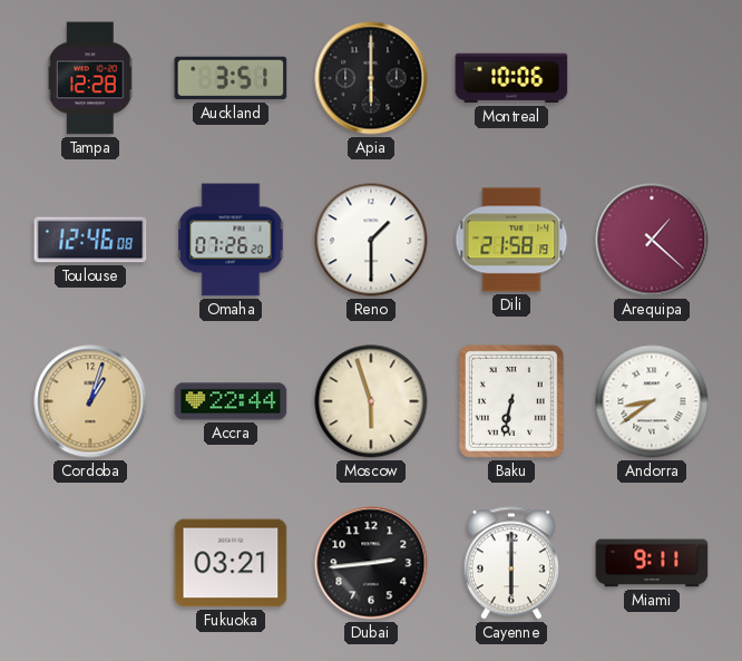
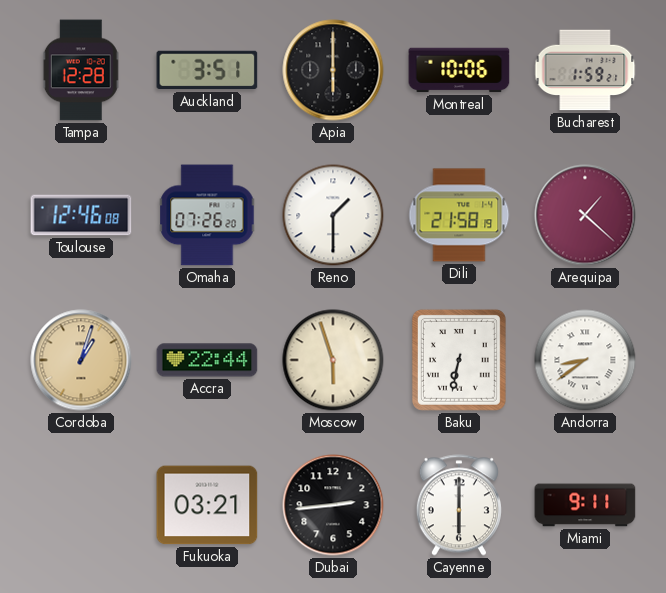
Bucharest: none -> 1:59
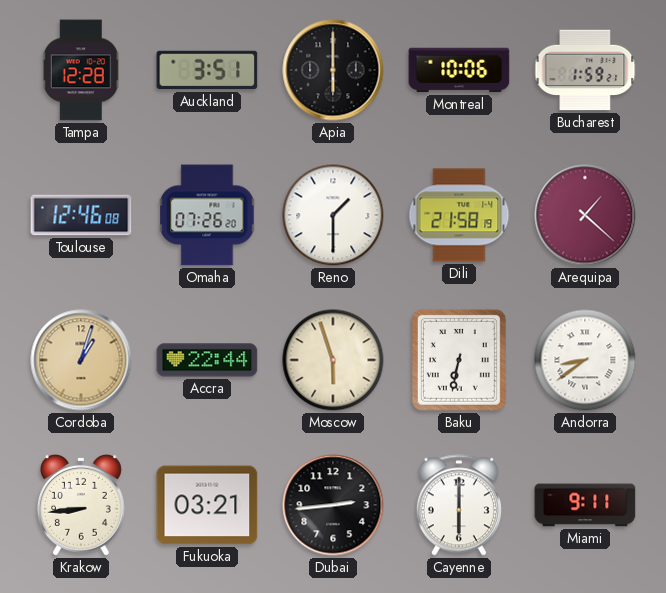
Krakow: none -> 8:44
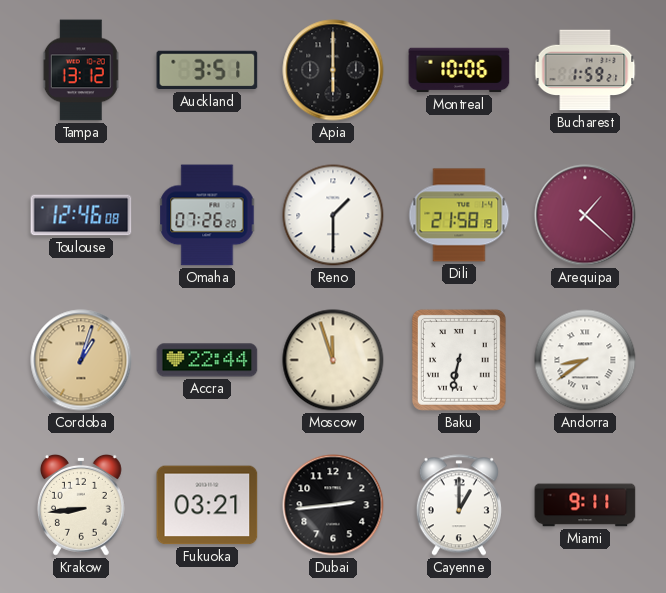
Tampa: 12:28 -> 13:12
Moscow: 5:57 -> 11:57
Cayenne: 6:00 -> 1:00
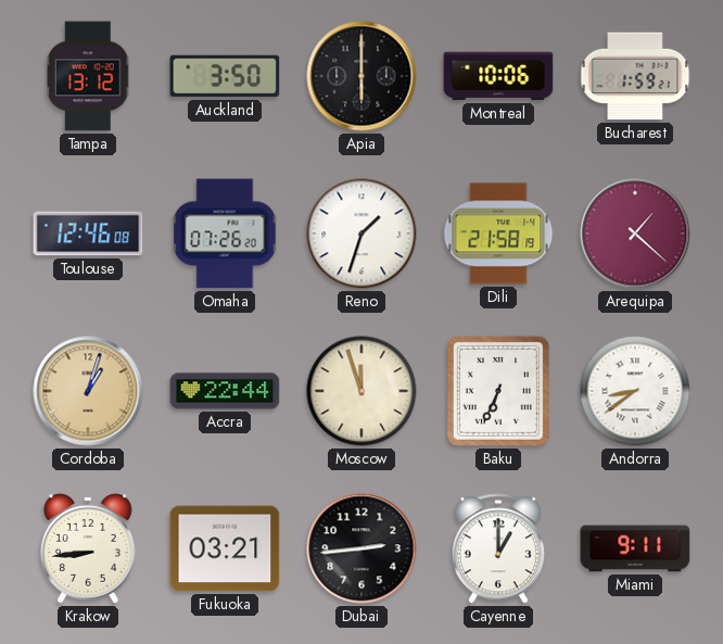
Auckland: 3:51 -> 3:50
Reno: 1:30 -> 1:33
Baku: 6:32 -> 6:34
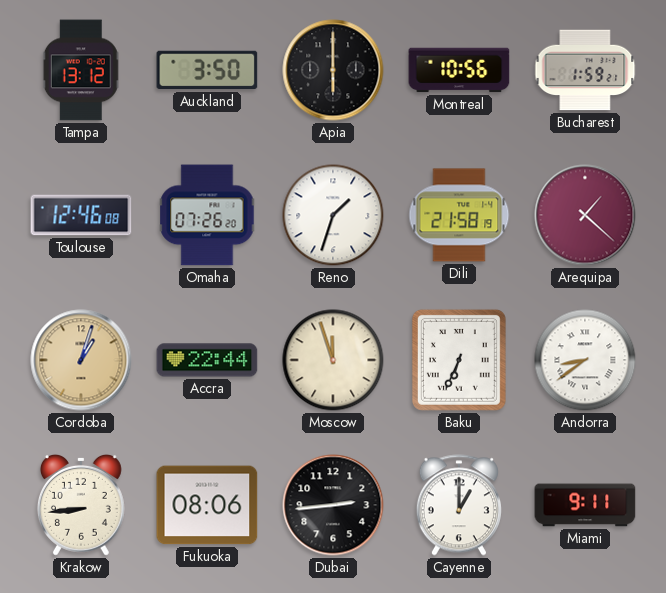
Montreal: 10:06 -> 10:56
Fukuoka: 03:21 -> 08:06
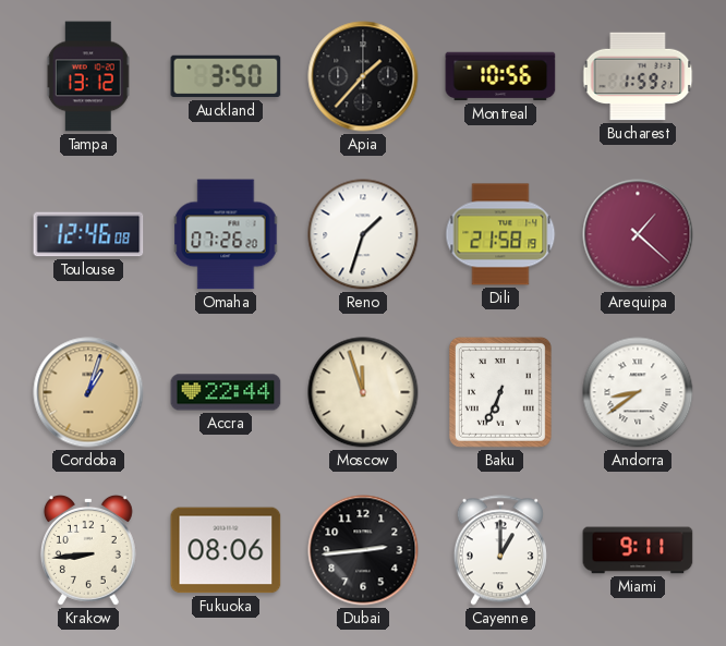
Apia: 6:00 -> 1:37
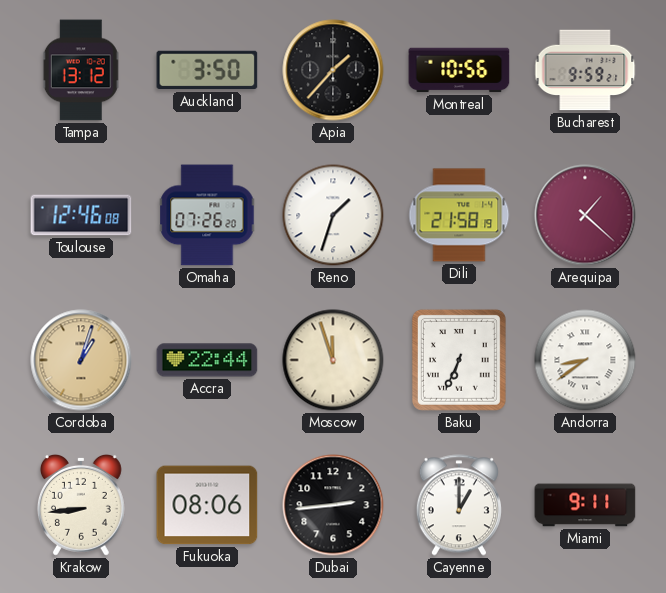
Bucharest: 1:59 -> 9:59
